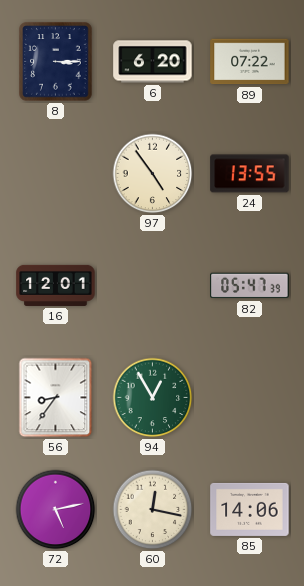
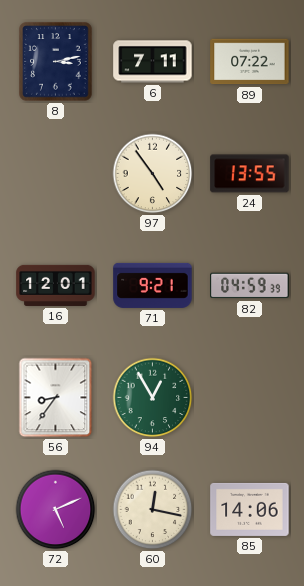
8: 3:15 -> 3:13
6: 6:20 -> 7:11
71: none -> 9:21
82: 05:47 -> 04:59
72: 5:13 -> 5:11
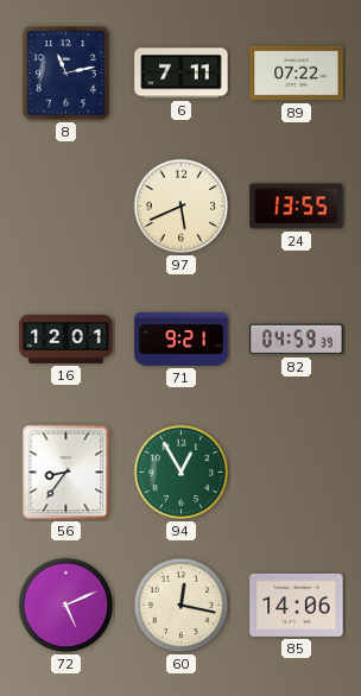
8: 3:13 -> 11:13
97: 4:54 -> 5:41
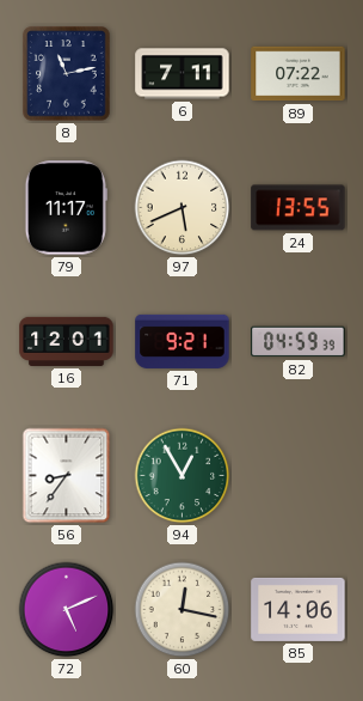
79: none -> 11:17
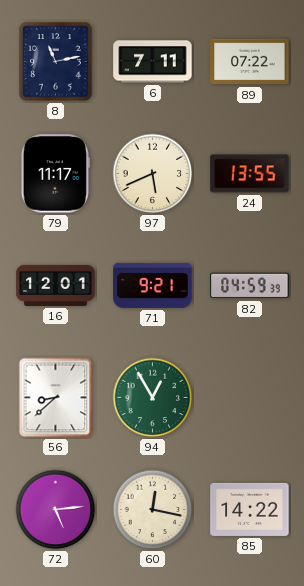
56: 8:36 -> 8:38
72: 5:11 -> 5:14
85: 14:06 -> 14:22
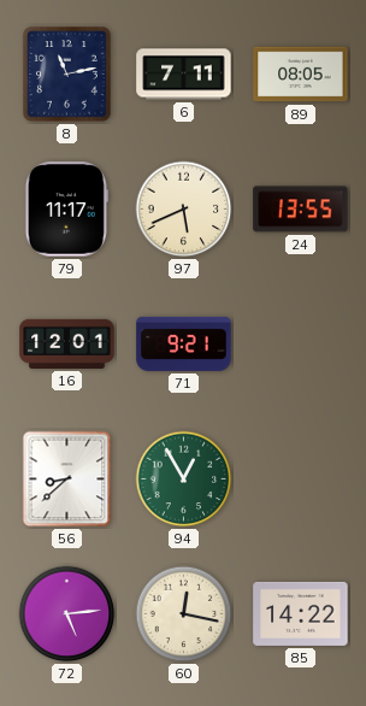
89: 07:22 -> 08:05
82: 04:59 -> none
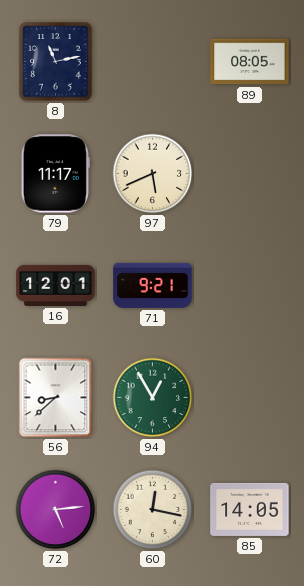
6: 7:11 -> none
24: 13:55 -> none
85: 14:22 -> 14:05
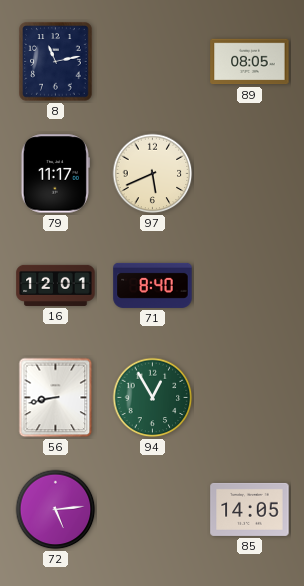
71: 9:21 -> 8:40
56: 8:38 -> 8:43
60: 12:17 -> none
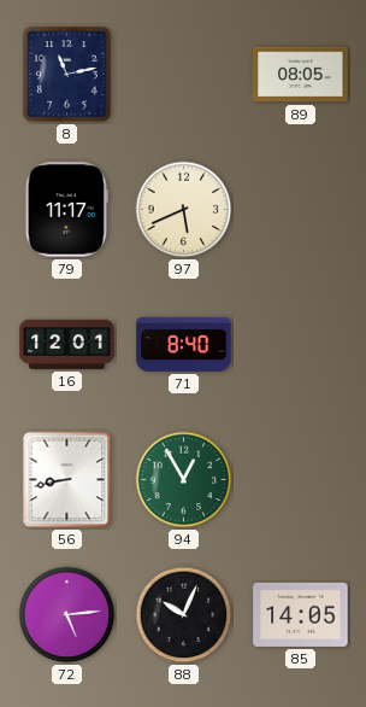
88: none -> 10:04
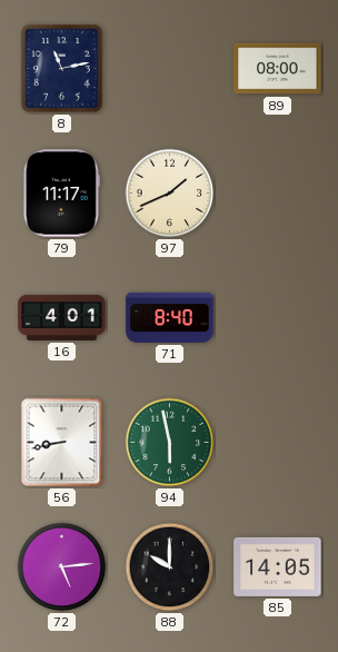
89: 08:05 -> 08:00
97: 5:41 -> 1:41
16: 12:01 -> 4:01
94: 12:55 -> 5:58
88: 10:04 -> 10:00
